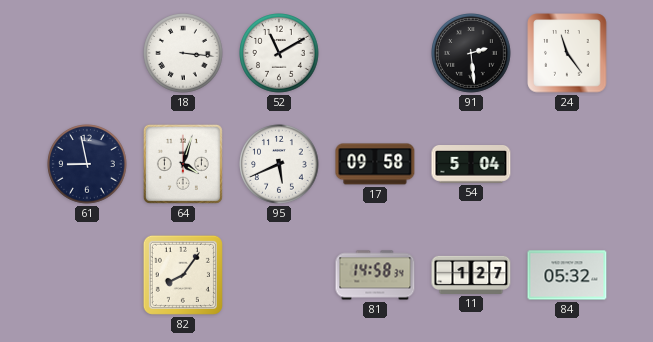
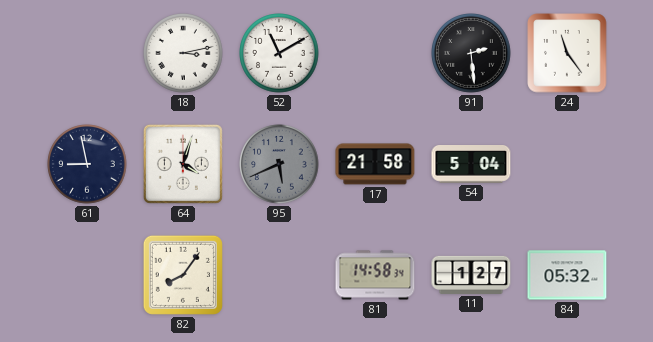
18: 3:16 -> 3:13
95 dial: white -> grey
17: 09:58 -> 21:58
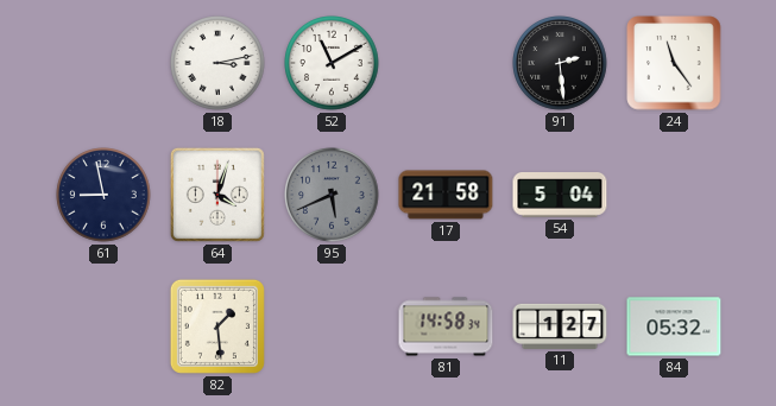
82: 8:06 -> 1:29
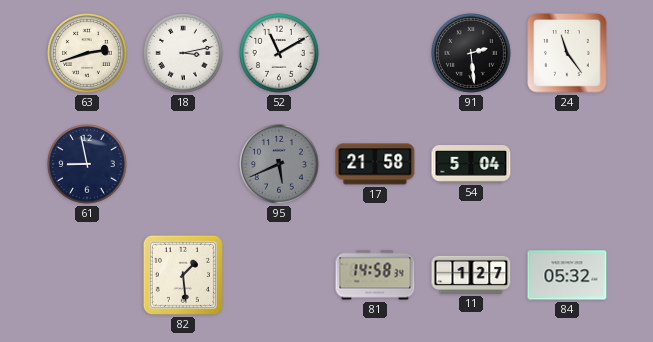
63: none -> 2:42
64: 4:03 -> none
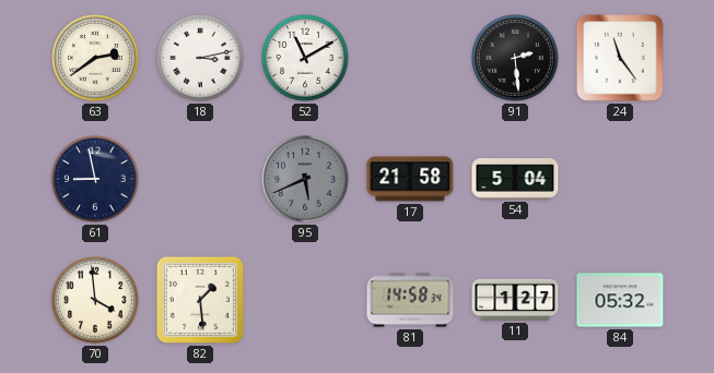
63: 2:42 -> 2:39
70: none -> 3:59
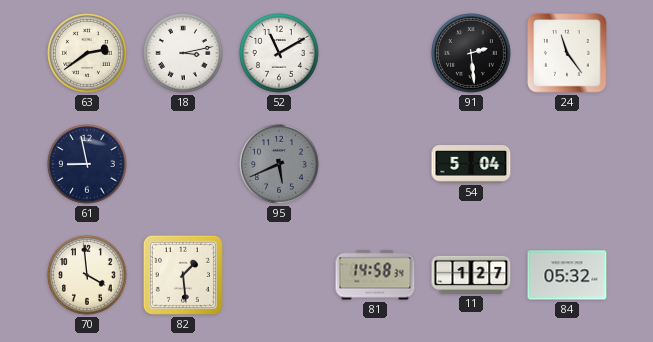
17: 21:58 -> none
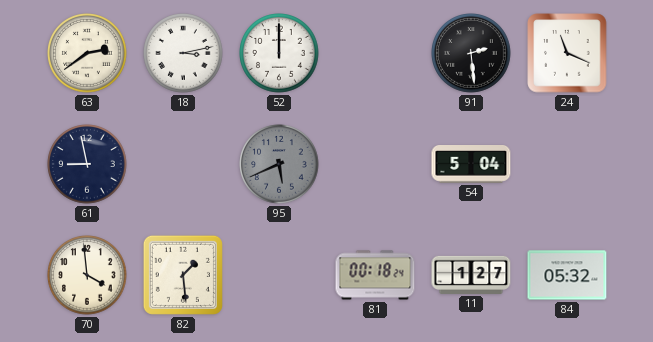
52: 11:10 -> 12:00
24: 11:24 -> 11:19
81: 14:58 -> 00:18
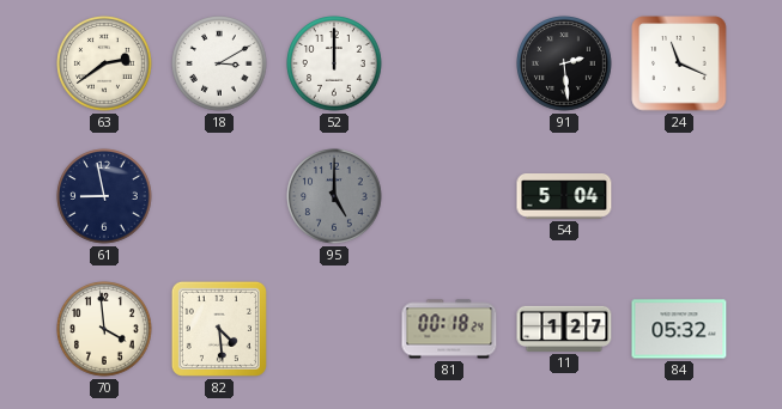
18: 3:13 -> 3:10
95: 5:41 -> 5:00
82: 1:29 -> 4:29
